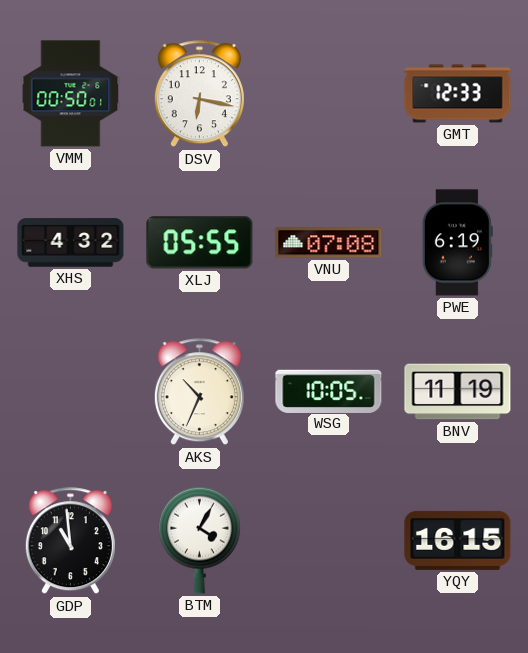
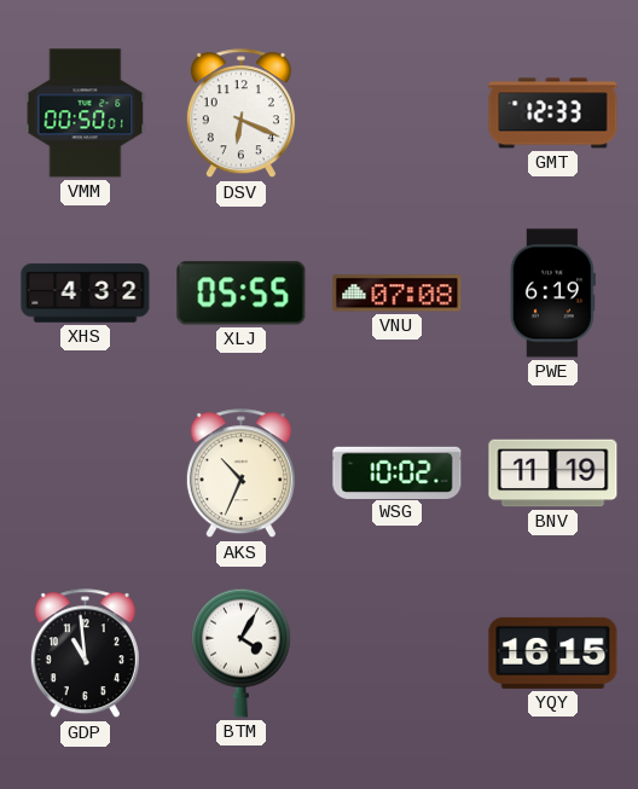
DSV: 6:17 -> 6:19
WSG: 10:05 -> 10:02
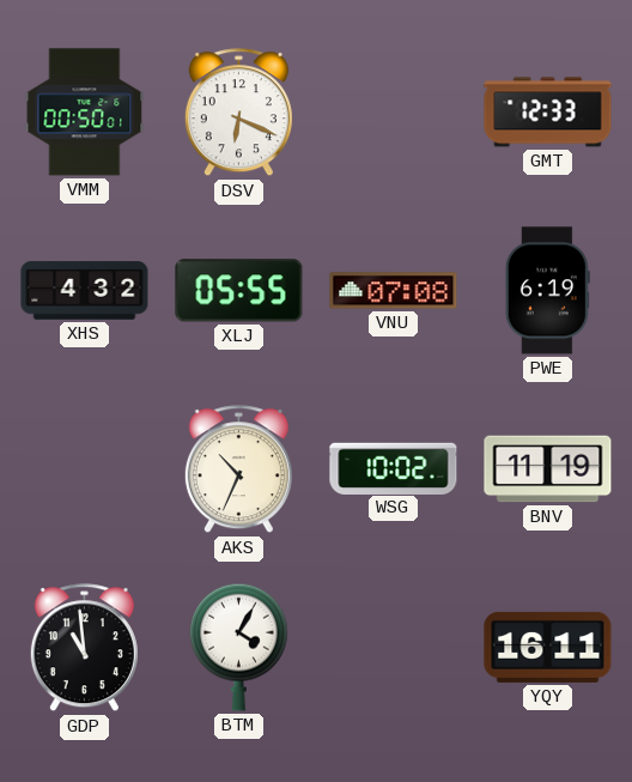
YQY: 16:15 -> 16:11
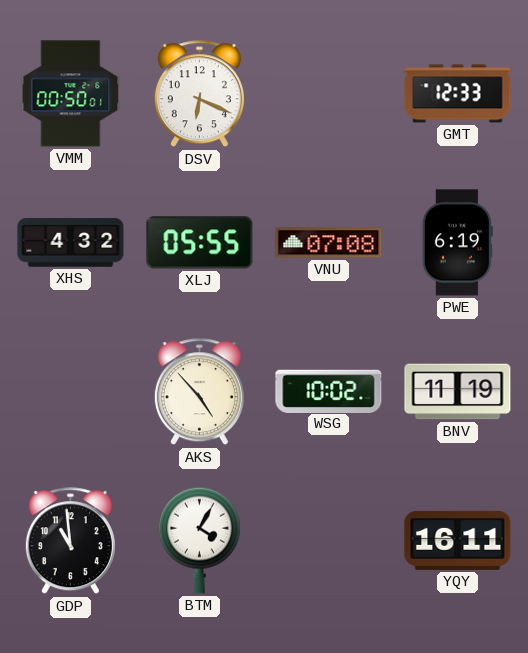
AKS: 10:34 -> 4:53
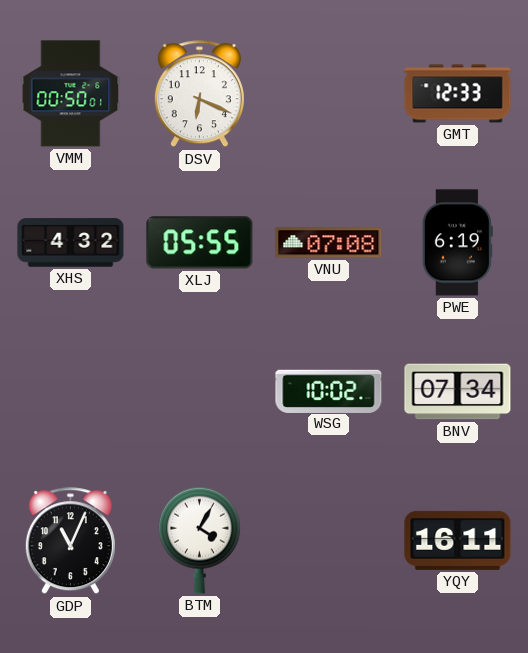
AKS: 4:53 -> none
BNV: 11:19 -> 07:34
GDP: 10:59 -> 11:04
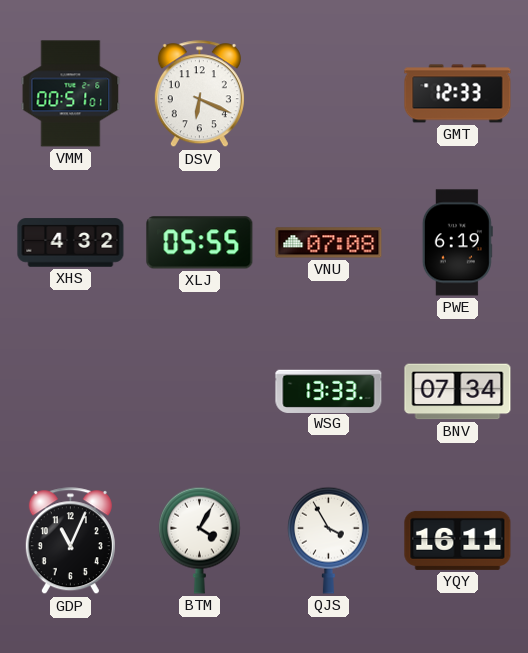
VMM: 00:50 -> 00:51
WSG: 10:02 -> 13:33
QJS: none -> 3:55
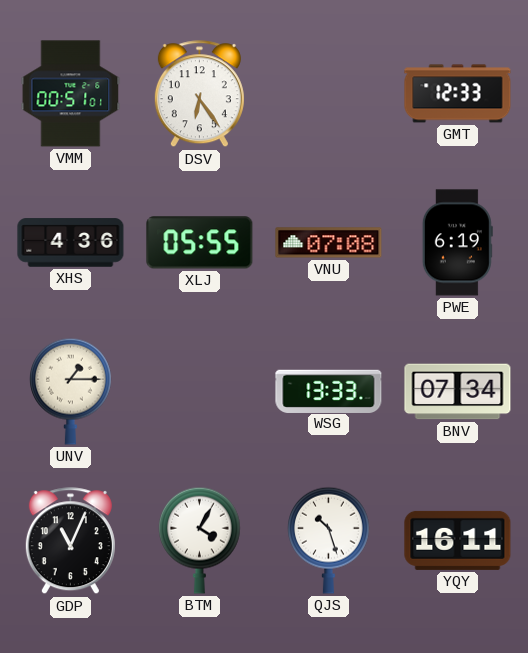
DSV: 6:19 -> 6:24
XHS: 4:32 -> 4:36
UNV: none -> 1:15
QJS: 3:55 -> 10:27
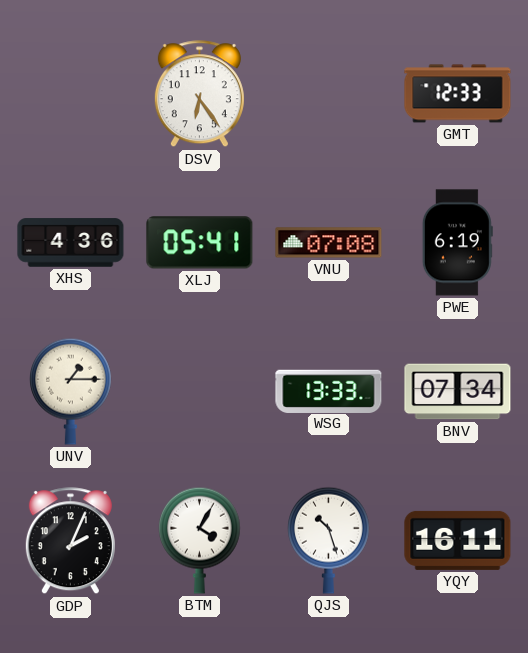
VMM: 00:51 -> none
XLJ: 05:55 -> 05:41
GDP: 11:04 -> 2:04
